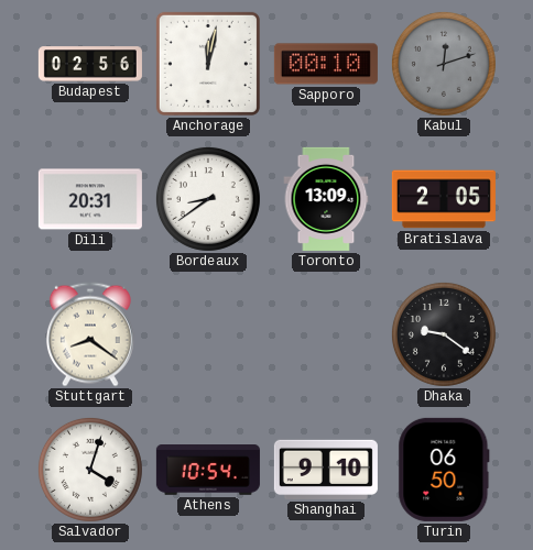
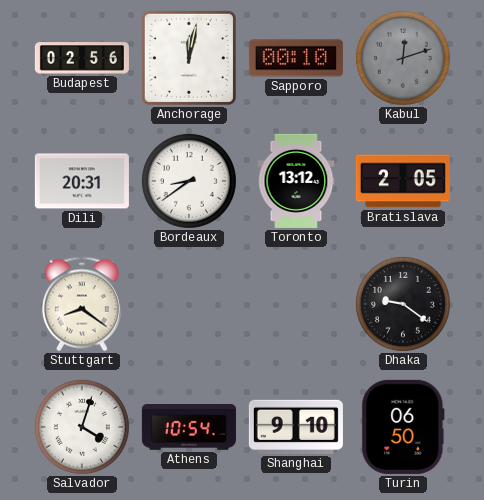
Toronto: 13:09 -> 13:12
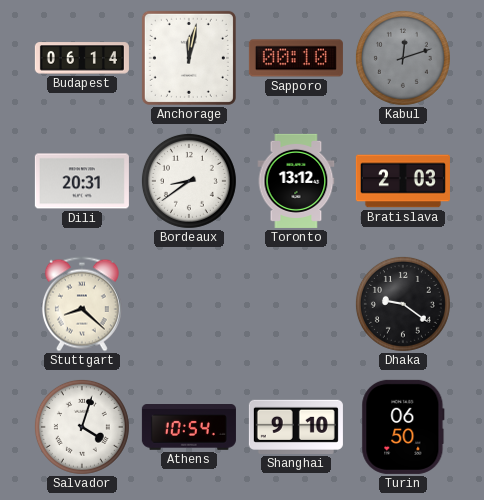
Budapest: 02:56 -> 06:14
Bratislava: 2:05 -> 2:03
Stuttgart: 8:21 -> 8:22
